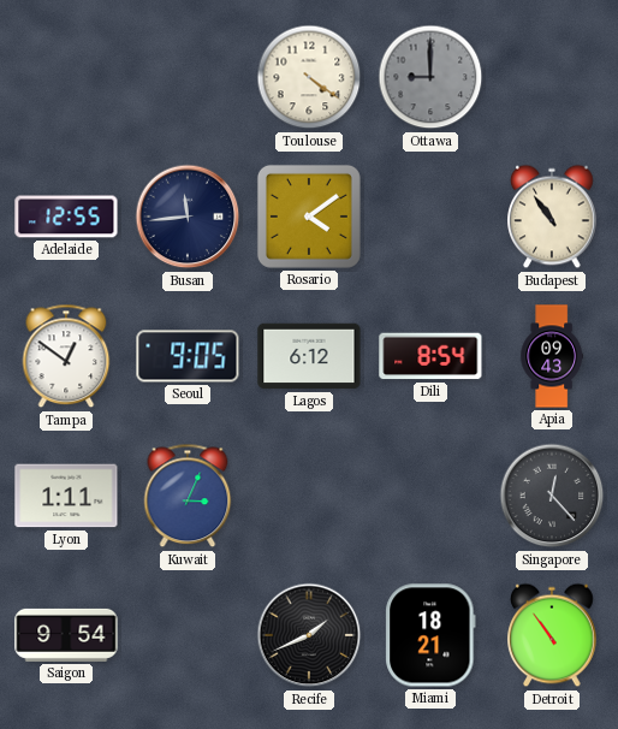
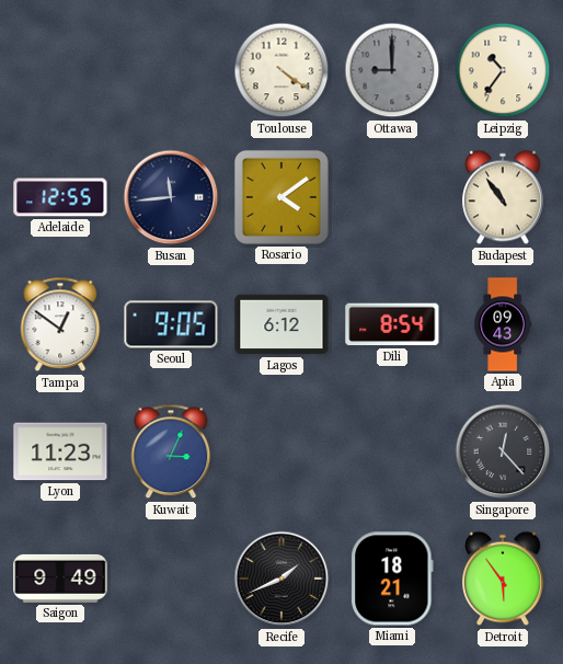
Leipzig: none -> 10:36
Lyon: 1:11 -> 11:23
Saigon: 9:54 -> 9:49
Detroit: 10:54 -> 5:54
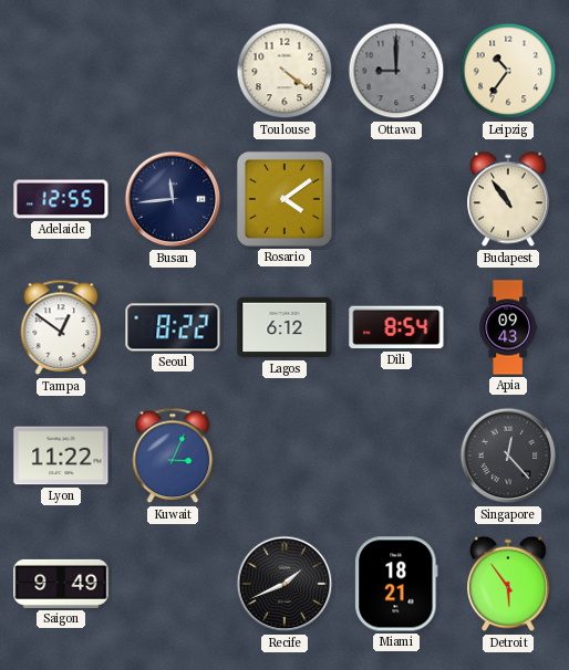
Seoul: 9:05 -> 8:22
Lyon: 11:23 -> 11:22
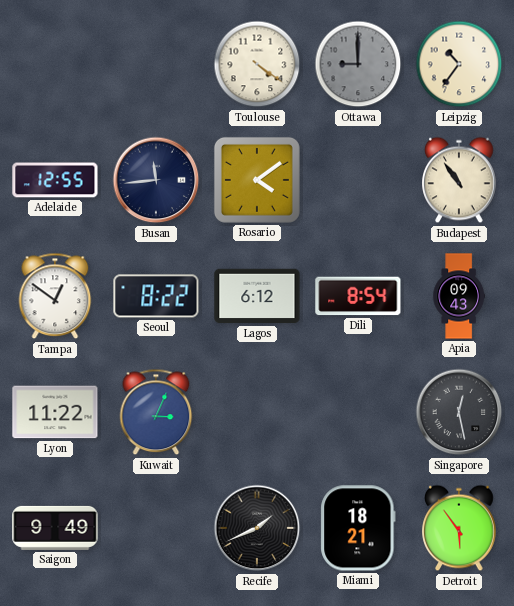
Singapore: 12:23 -> 12:28
